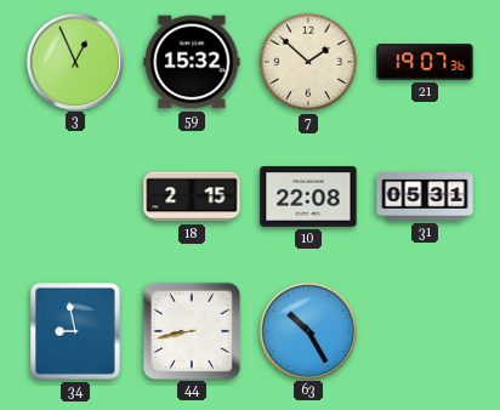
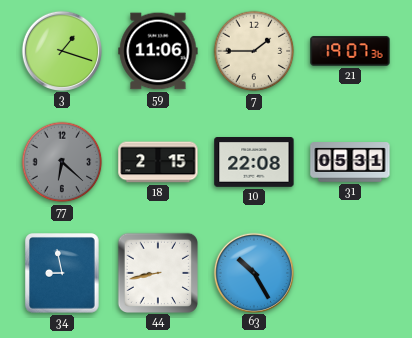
3: 12:56 -> 1:18
59: 15:32 -> 11:06
7: 1:52 -> 1:45
77: none -> 6:22
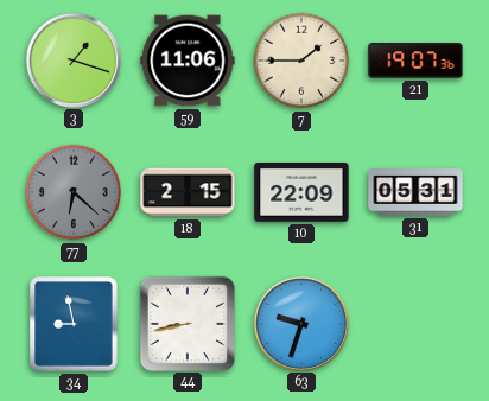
10: 22:08 -> 22:09
63: 10:25 -> 9:33
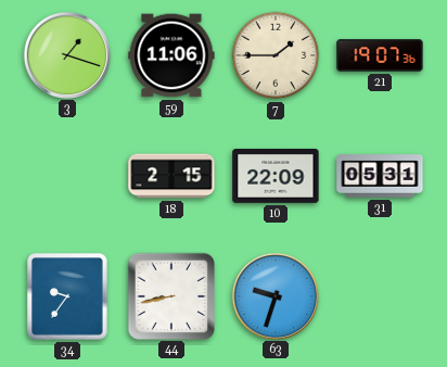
77: 6:22 -> none
34: 8:58 -> 9:36
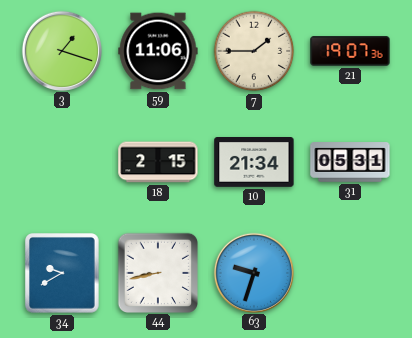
10: 22:09 -> 21:34
34: 9:36 -> 9:40
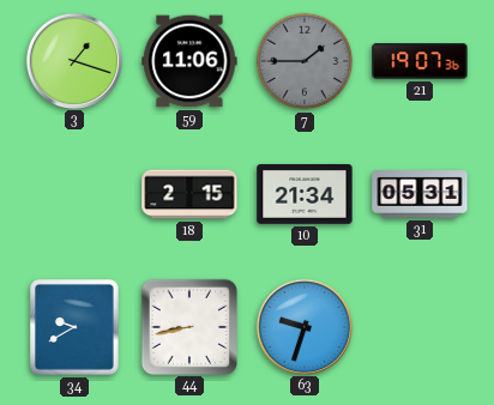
7 dial: cream -> grey
